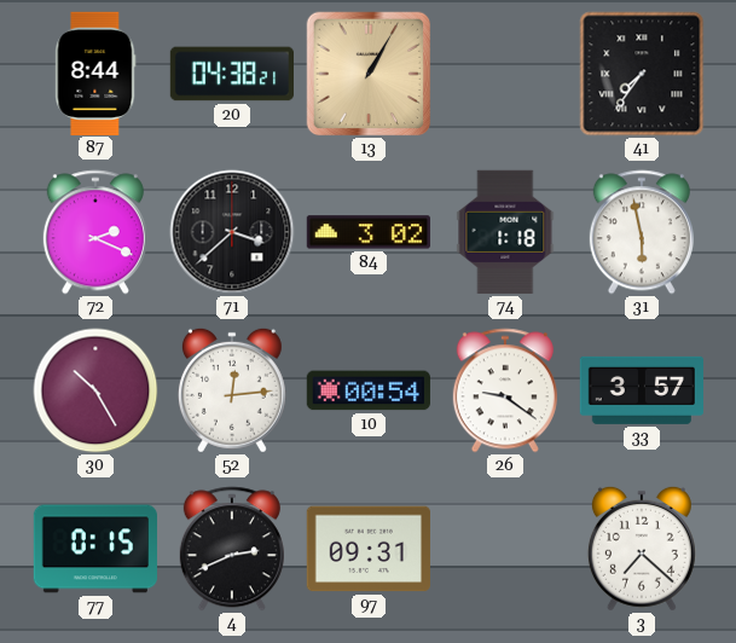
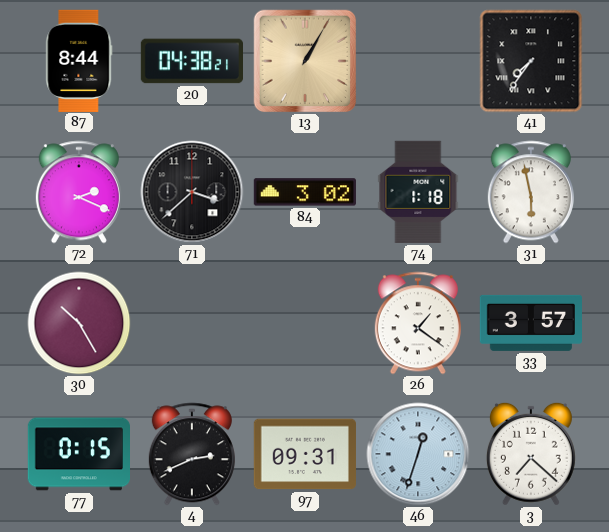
52: 12:14 -> none
10: 00:54 -> none
26: 9:21 -> 1:21
46: none -> 12:33
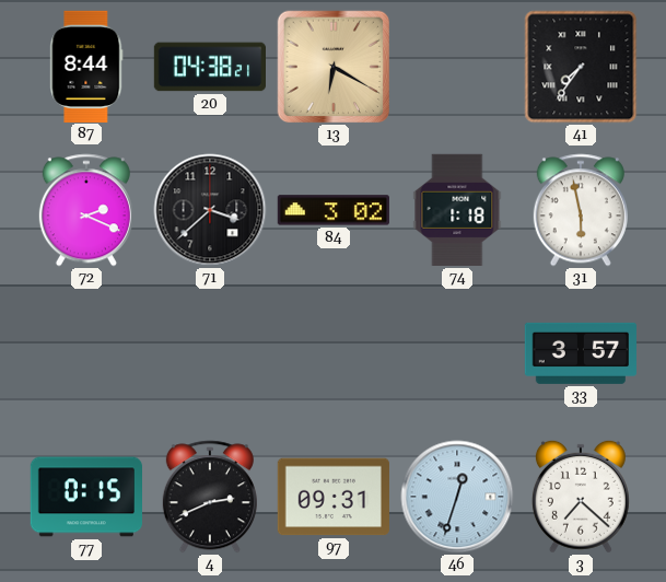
13: 1:05 -> 6:20
30: 10:25 -> none
26: 1:21 -> none
